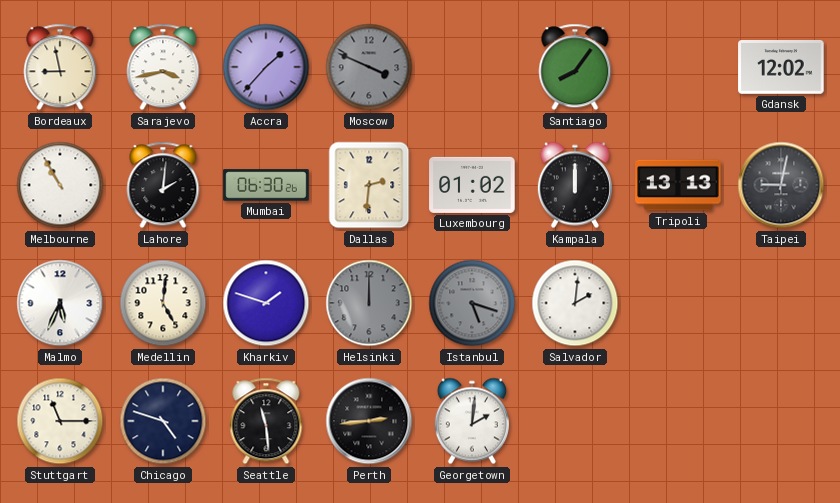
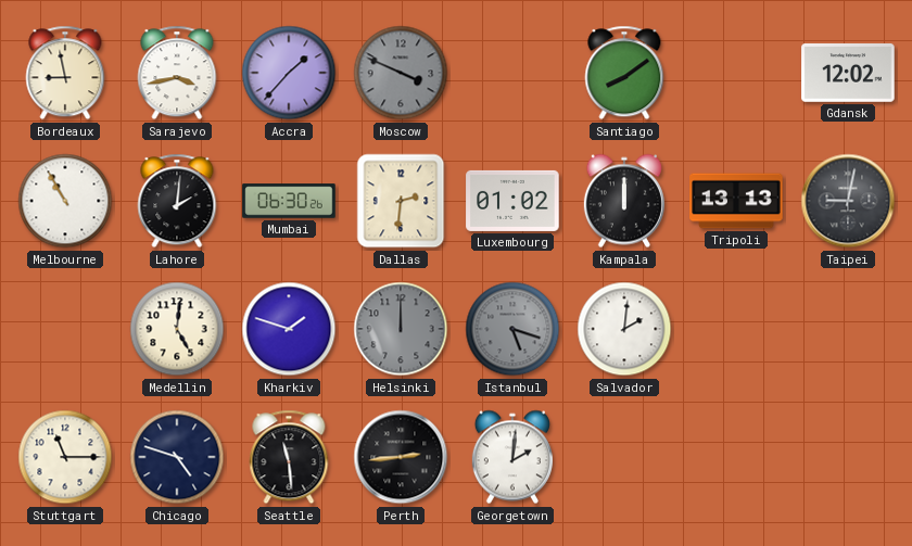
Santiago: 8:06 -> 8:09
Malmo: 5:34 -> none
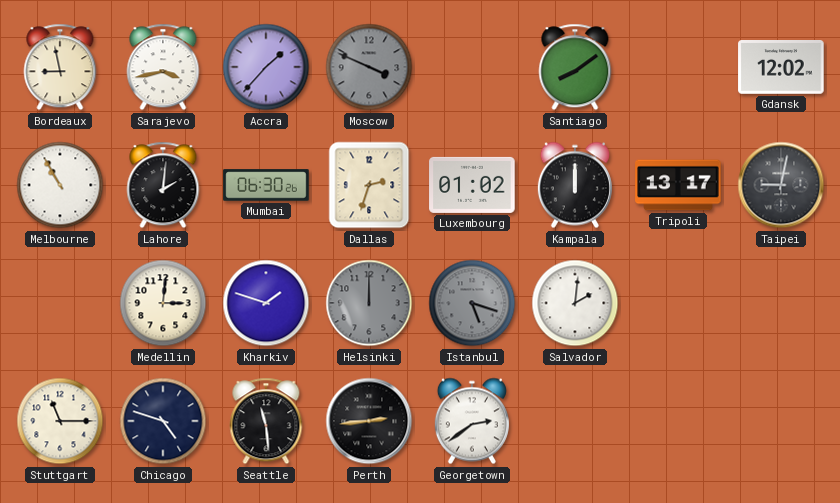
Dallas: 2:31 -> 2:33
Tripoli: 13:13 -> 13:17
Medellin: 5:01 -> 3:01
Georgetown: 2:01 -> 2:39
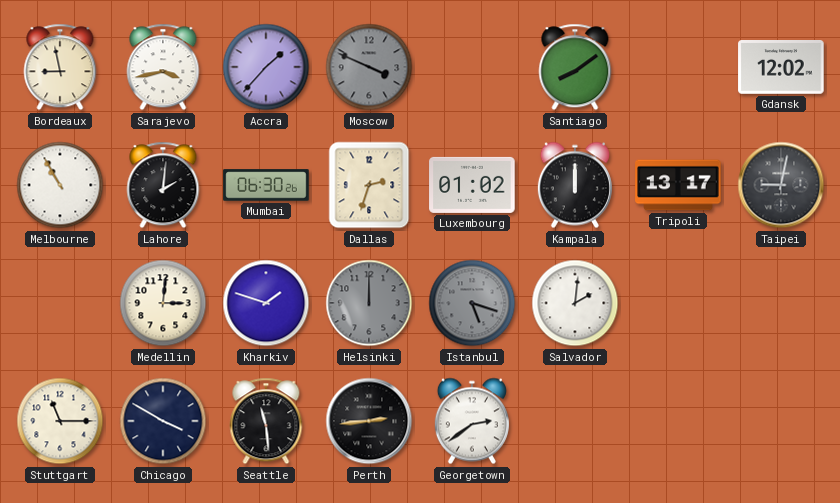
Chicago: 4:48 -> 3:50
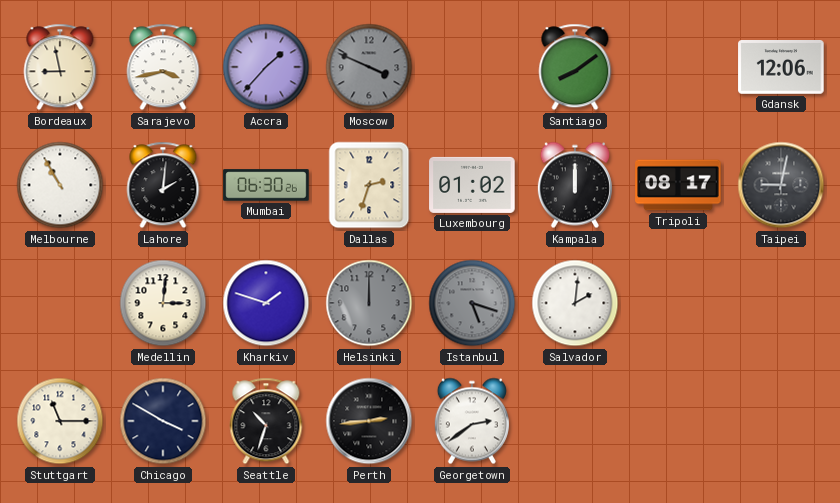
Gdansk: 12:02 -> 12:06
Tripoli: 13:17 -> 08:17
Seattle: 11:29 -> 10:33
